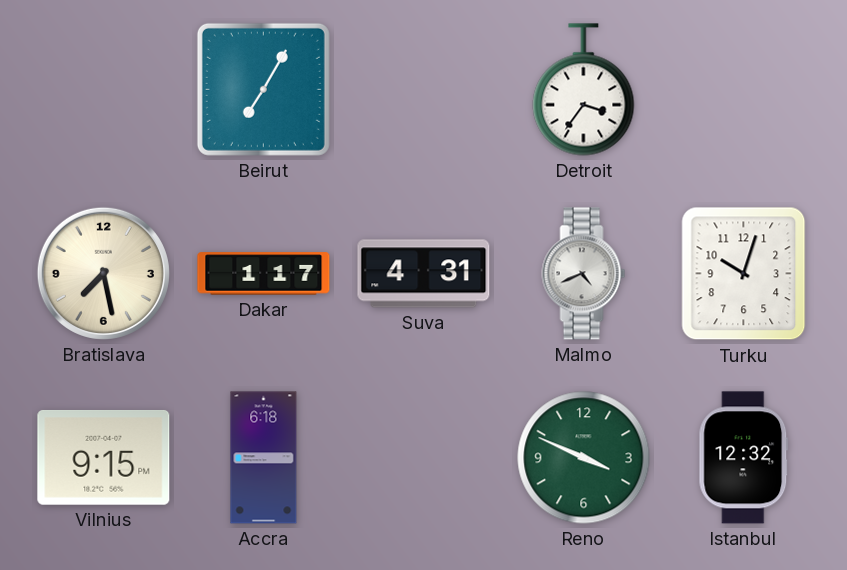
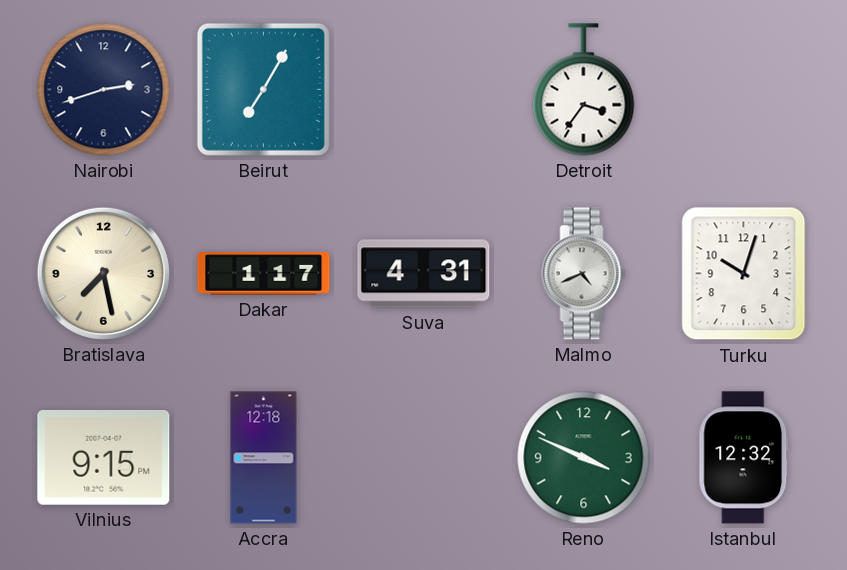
Nairobi: none -> 2:42
Accra: 6:18 -> 12:18
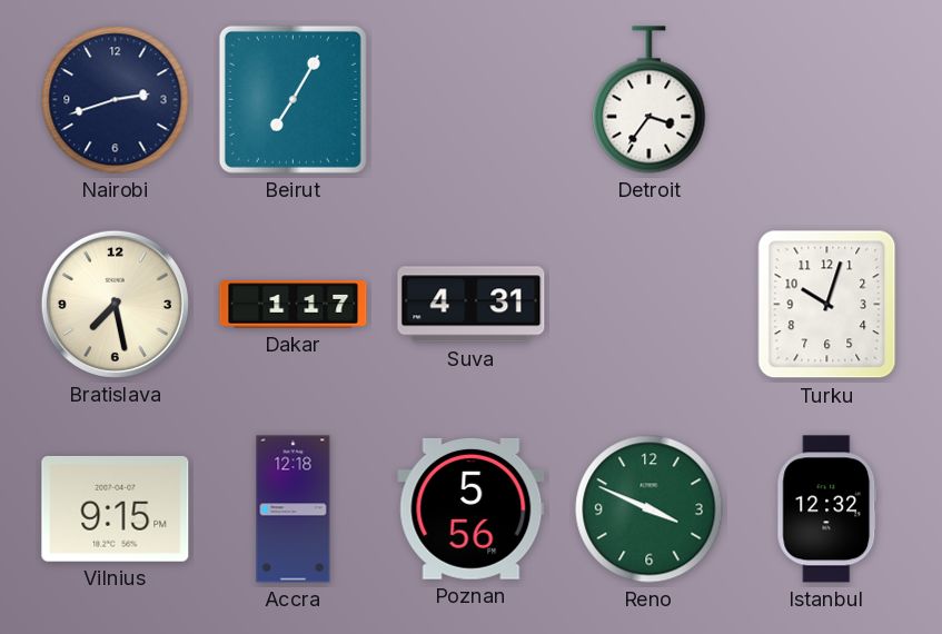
Malmo: 4:41 -> none
Poznan: none -> 5:56
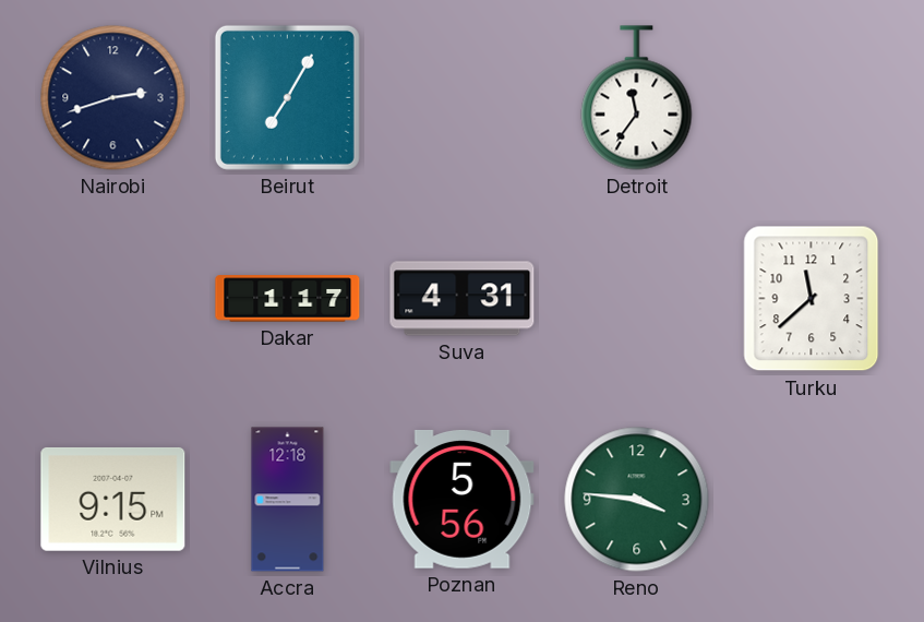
Detroit: 3:36 -> 11:36
Bratislava: 7:28 -> none
Turku: 10:03 -> 11:38
Reno: 3:49 -> 3:46
Istanbul: 12:32 -> none
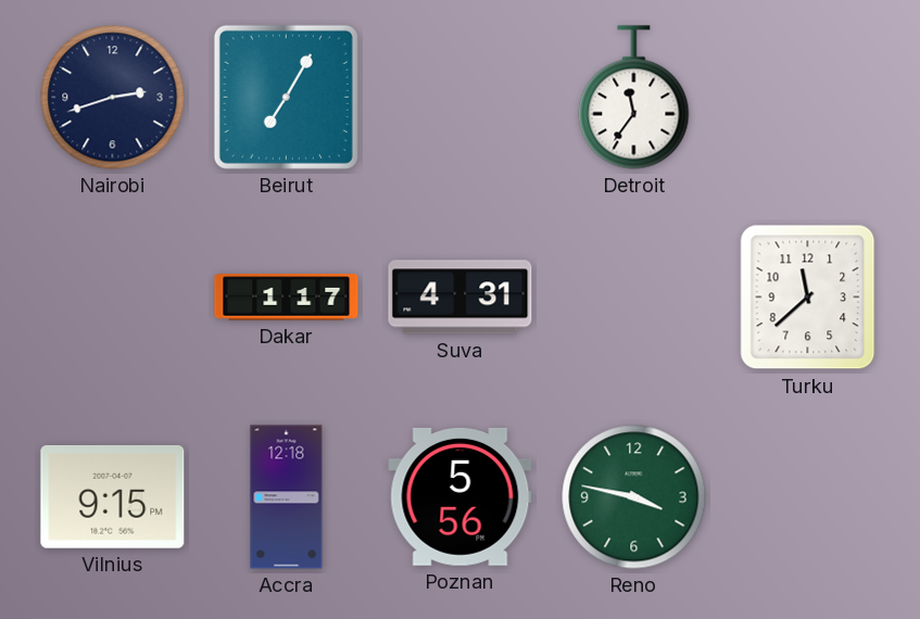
Reno: 3:46 -> 3:47
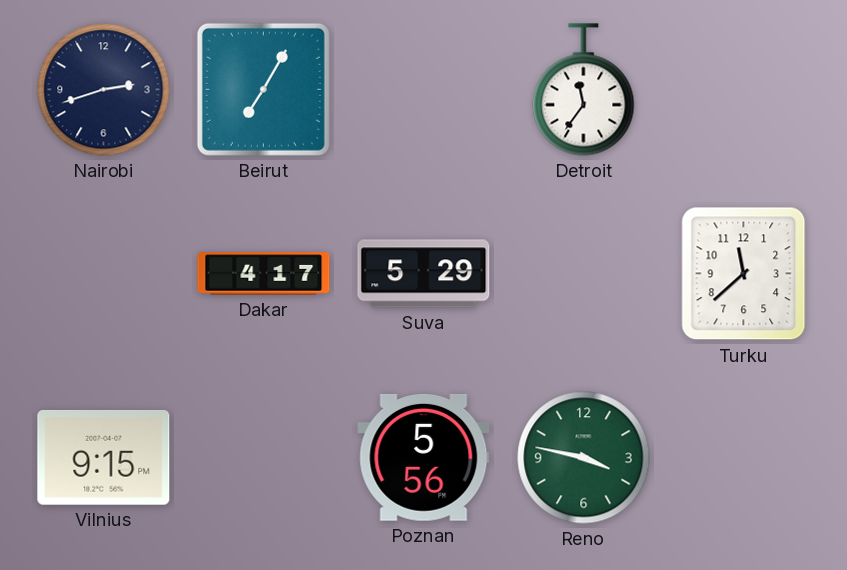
Dakar: 1:17 -> 4:17
Suva: 4:31 -> 5:29
Accra: 12:18 -> none
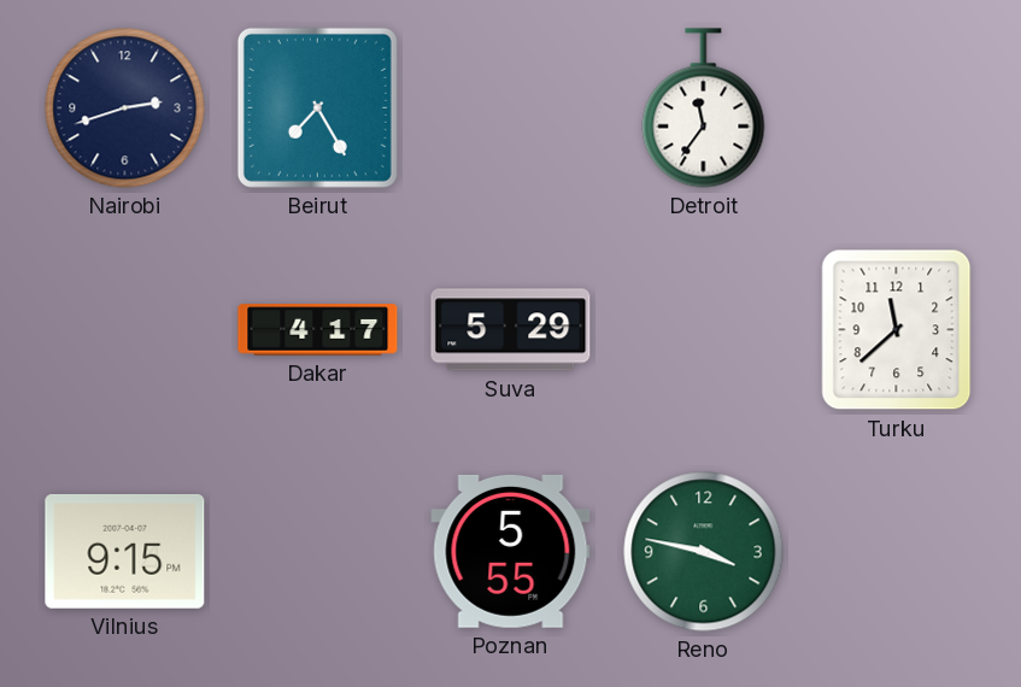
Beirut: 7:05 -> 7:25
Poznan: 5:56 -> 5:55
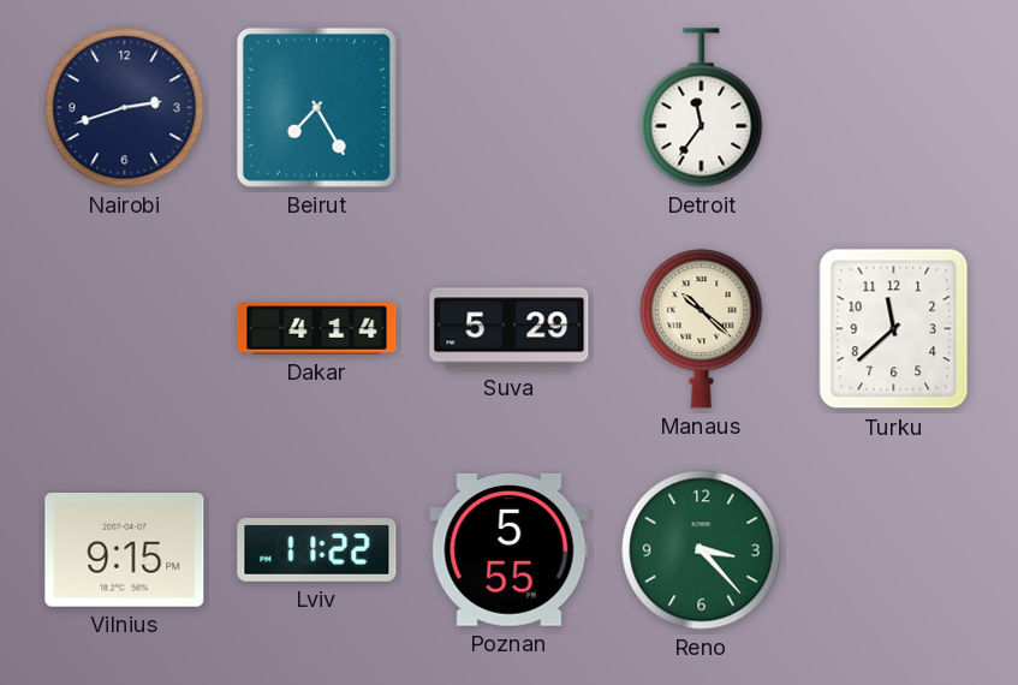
Dakar: 4:17 -> 4:14
Manaus: none -> 10:22
Lviv: none -> 11:22
Reno: 3:47 -> 3:23
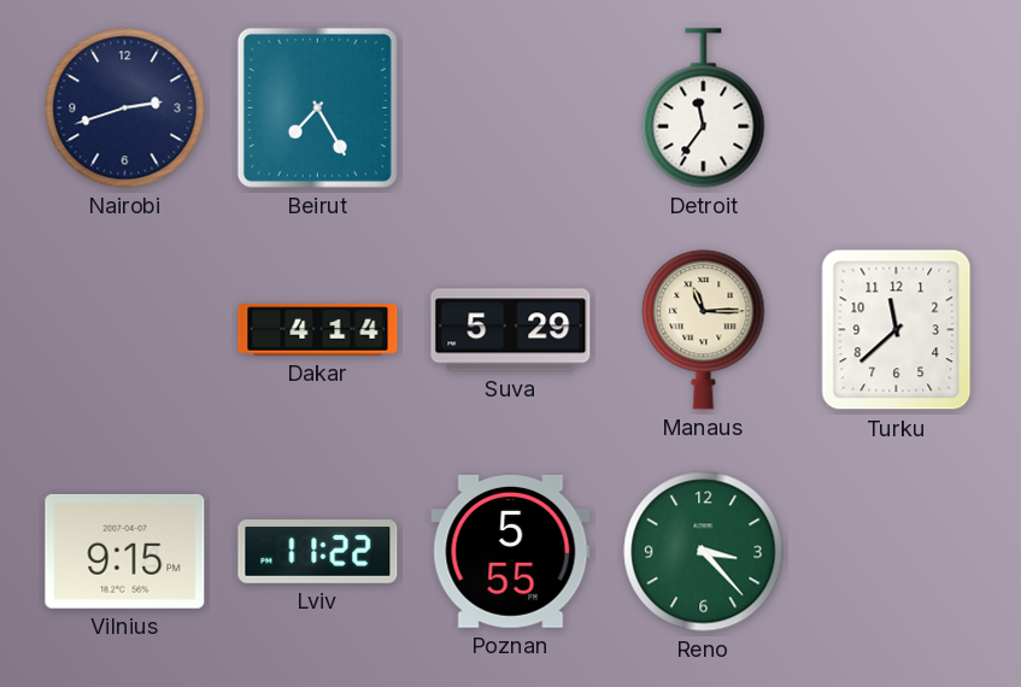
Manaus: 10:22 -> 11:15
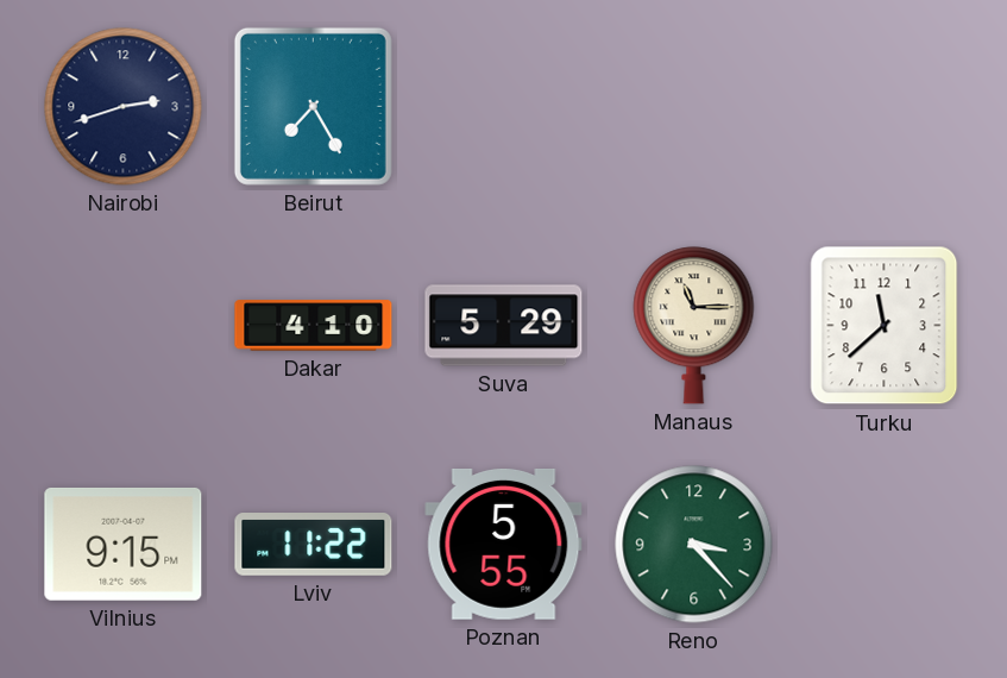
Detroit: 11:36 -> none
Dakar: 4:14 -> 4:10
